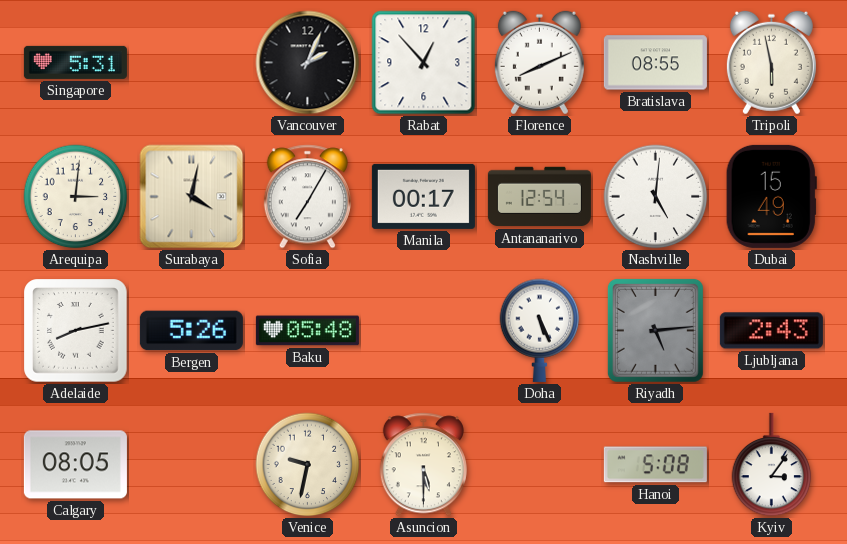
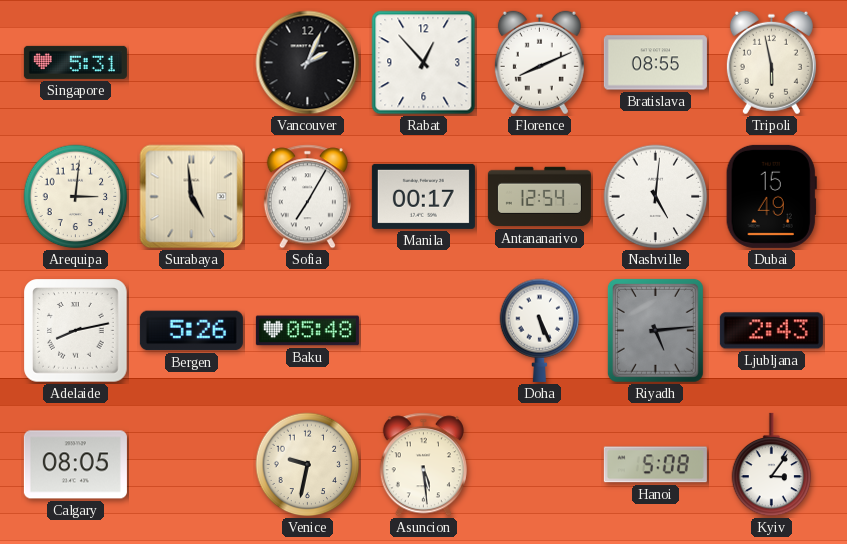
Surabaya: 4:02 -> 4:59
Asuncion: 5:30 -> 5:29
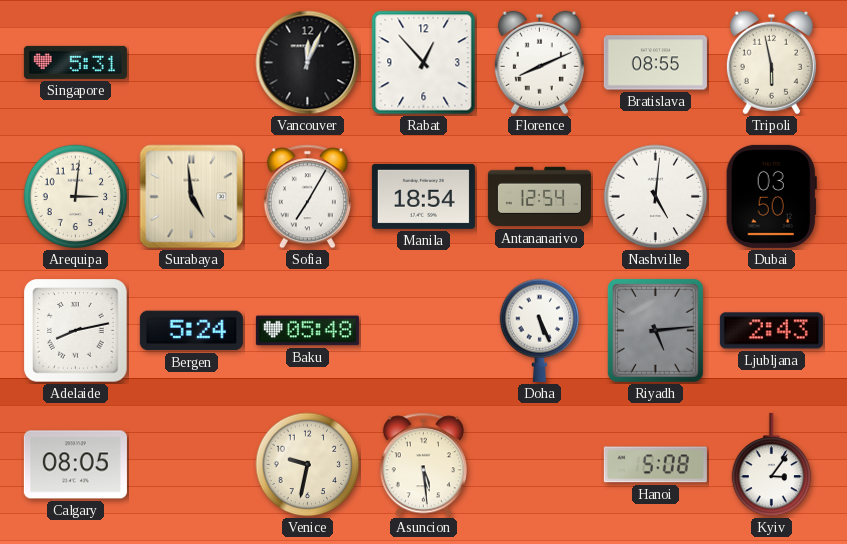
Vancouver: 2:04 -> 12:04
Manila: 00:17 -> 18:54
Dubai: 15:49 -> 03:50
Bergen: 5:26 -> 5:24
